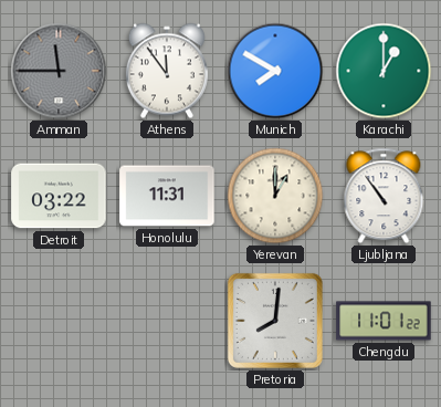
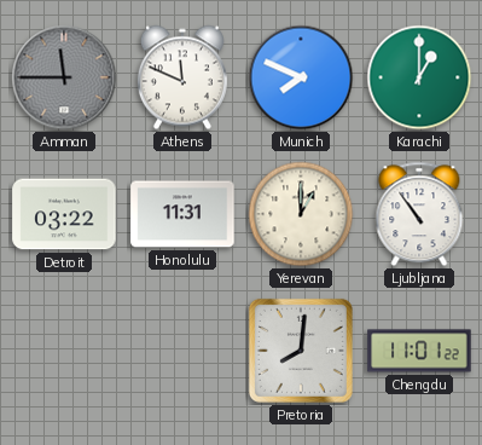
Athens: 11:54 -> 11:49
Munich: 7:50 -> 7:49
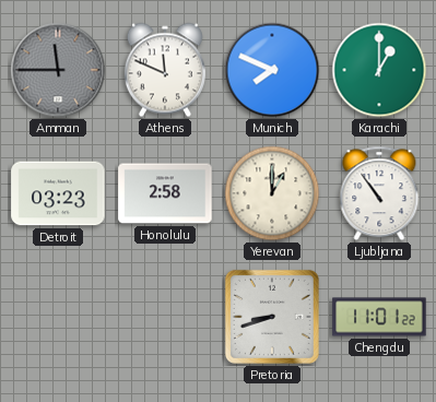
Detroit: 03:22 -> 03:23
Honolulu: 11:31 -> 2:58
Pretoria: 8:01 -> 8:42
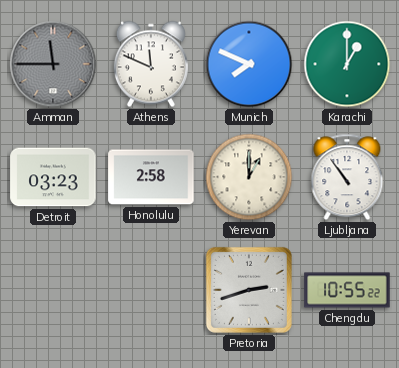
Pretoria: 8:42 -> 2:42
Chengdu: 11:01 -> 10:55
